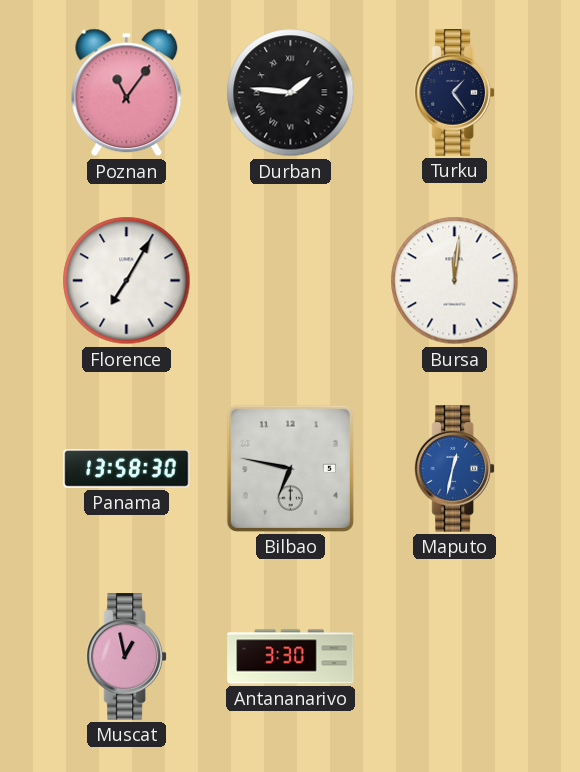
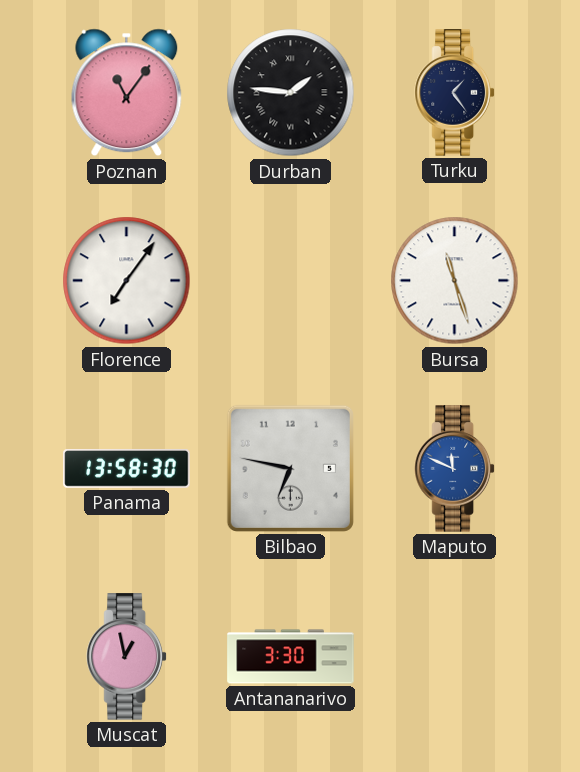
Florence: 7:05 -> 7:06
Bursa: 12:01 -> 11:27
Maputo: 12:32 -> 11:49
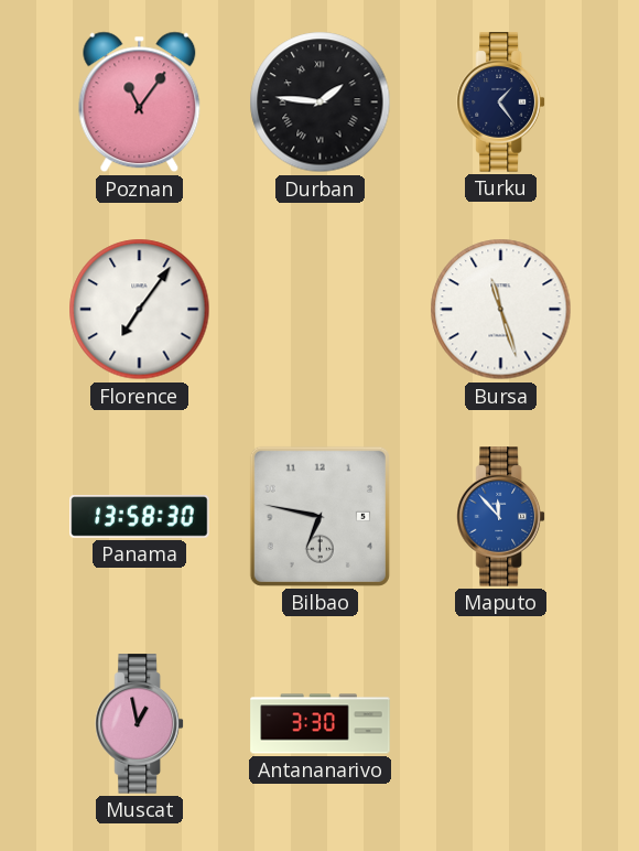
Maputo: 11:49 -> 11:53
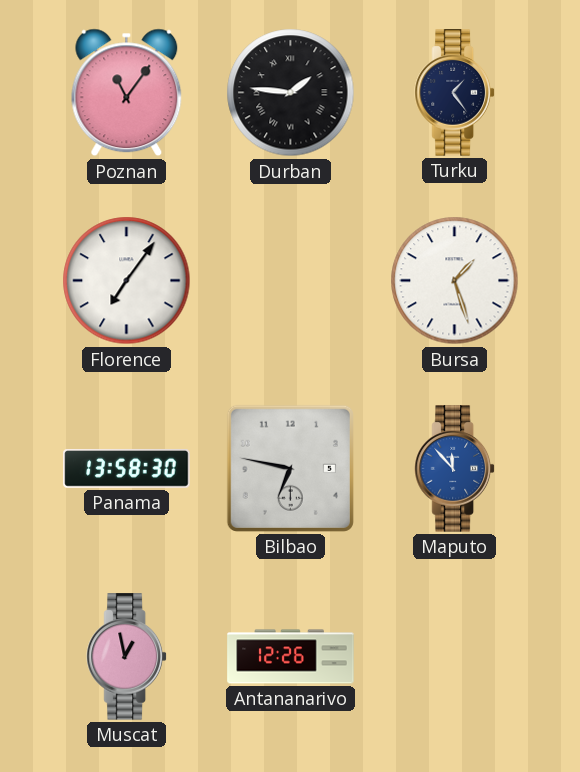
Bursa: 11:27 -> 1:27
Antananarivo: 3:30 -> 12:26
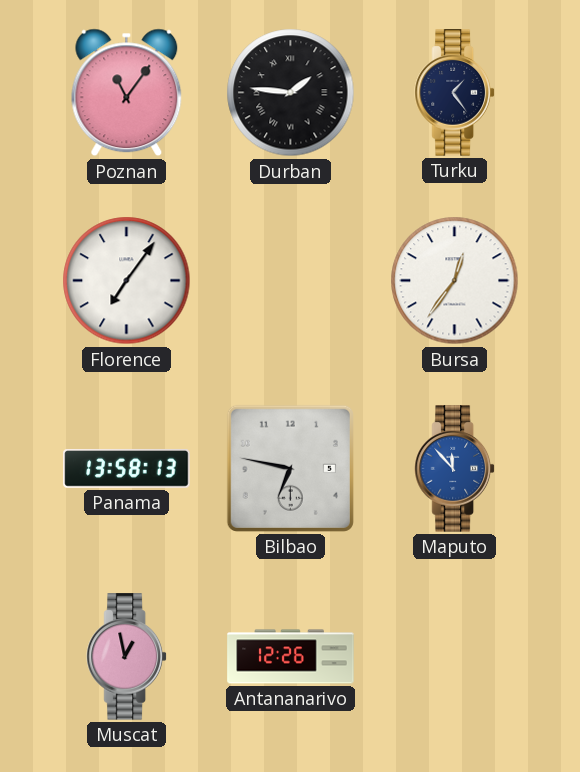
Bursa: 1:27 -> 12:36
Panama: 13:58:30 -> 13:58:13
